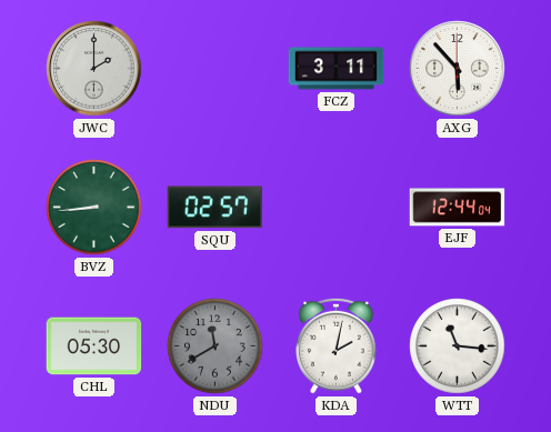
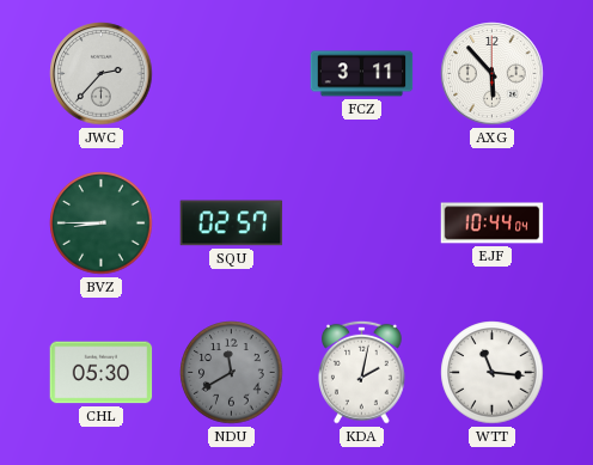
JWC: 2:00 -> 2:37
BVZ: 8:44 -> 8:45
EJF: 12:44 -> 10:44
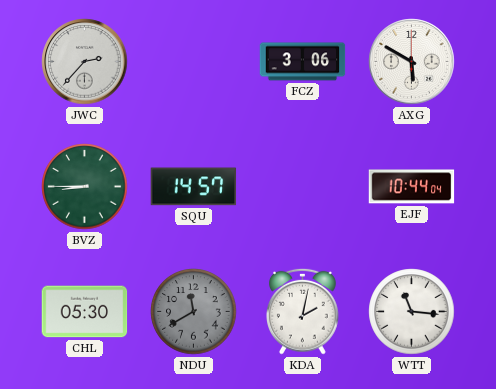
FCZ: 3:11 -> 3:06
AXG: 5:53 -> 5:50
SQU: 02:57 -> 14:57
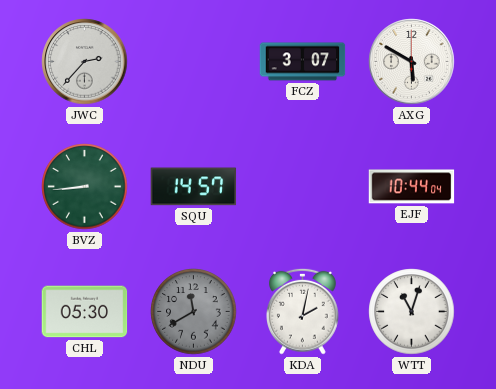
FCZ: 3:06 -> 3:07
BVZ: 8:45 -> 8:44
WTT: 11:16 -> 11:03
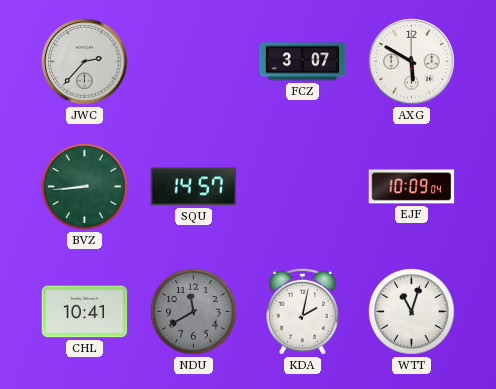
EJF: 10:44 -> 10:09
CHL: 05:30 -> 10:41
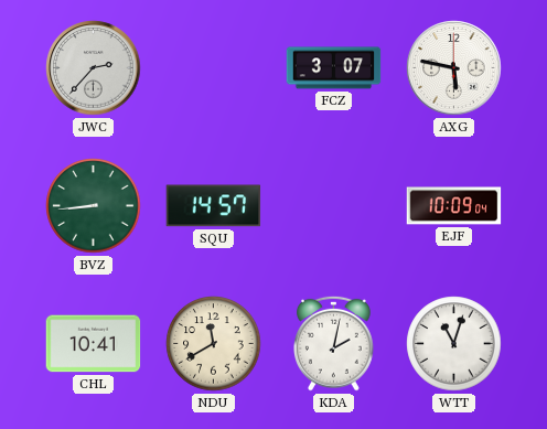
AXG: 5:50 -> 5:47
NDU dial: grey -> cream
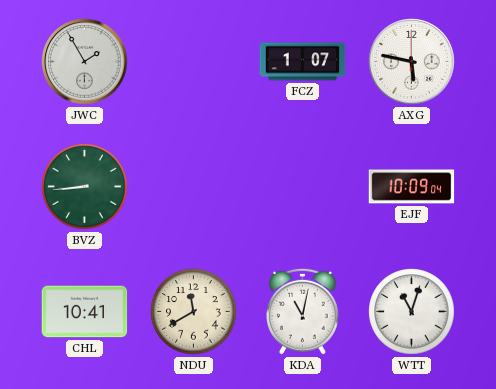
JWC: 2:37 -> 1:55
FCZ: 3:07 -> 1:07
SQU: 14:57 -> none
KDA: 2:02 -> 11:02
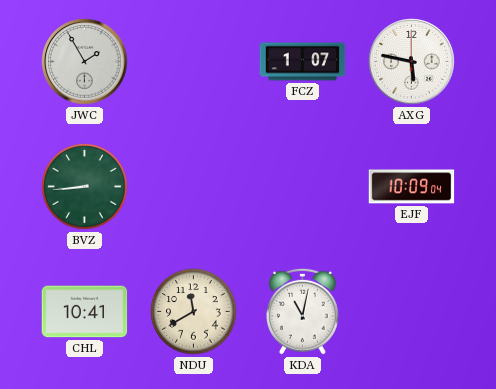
WTT: 11:03 -> none
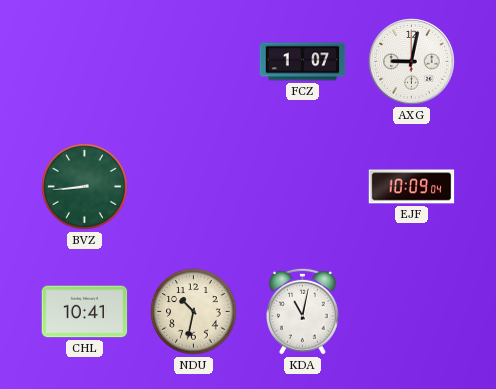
JWC: 1:55 -> none
AXG: 5:47 -> 9:02
NDU: 11:40 -> 10:32
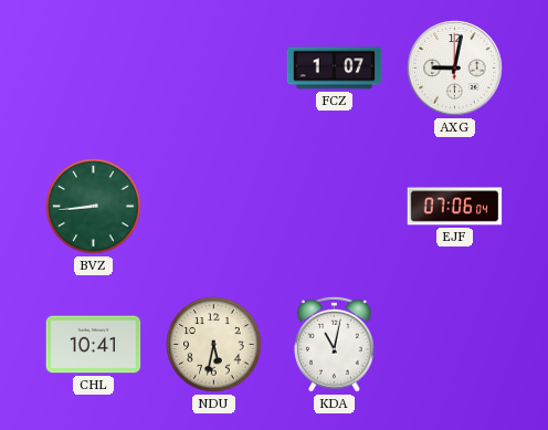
EJF: 10:09 -> 07:06
NDU: 10:32 -> 5:32
